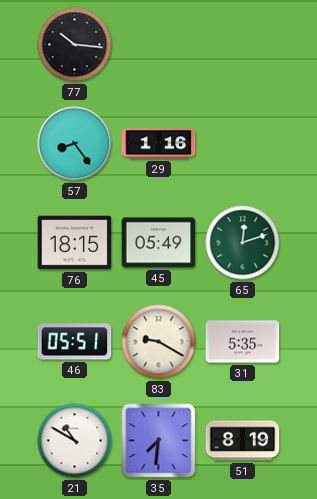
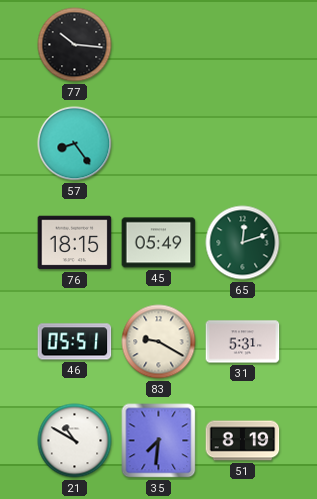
29: 1:16 -> none
31: 5:35 -> 5:31
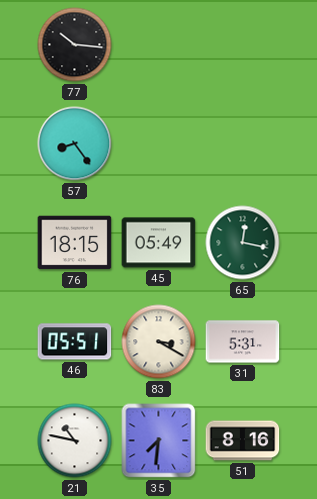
65: 12:12 -> 12:17
83: 9:20 -> 3:20
21: 10:50 -> 10:47
51: 8:19 -> 8:16
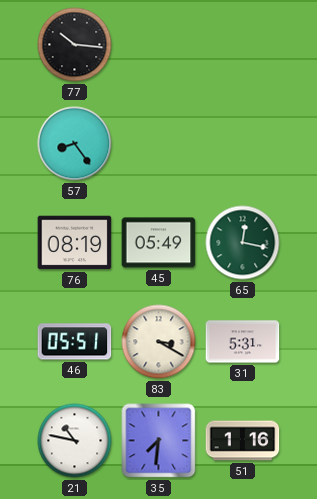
76: 18:15 -> 08:19
51: 8:16 -> 1:16
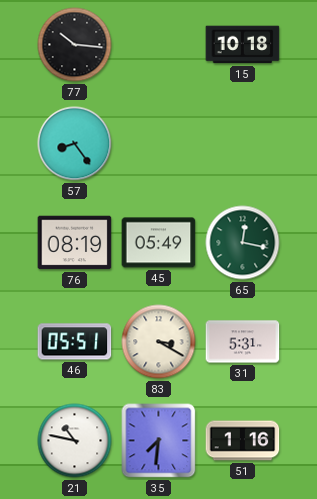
15: none -> 10:18
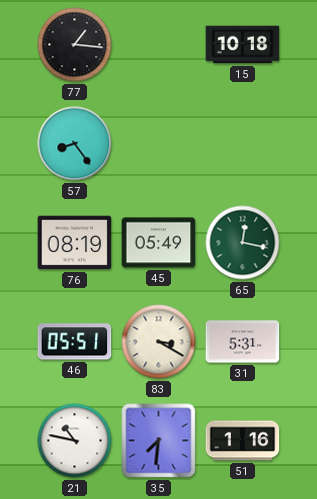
77: 10:16 -> 1:16
